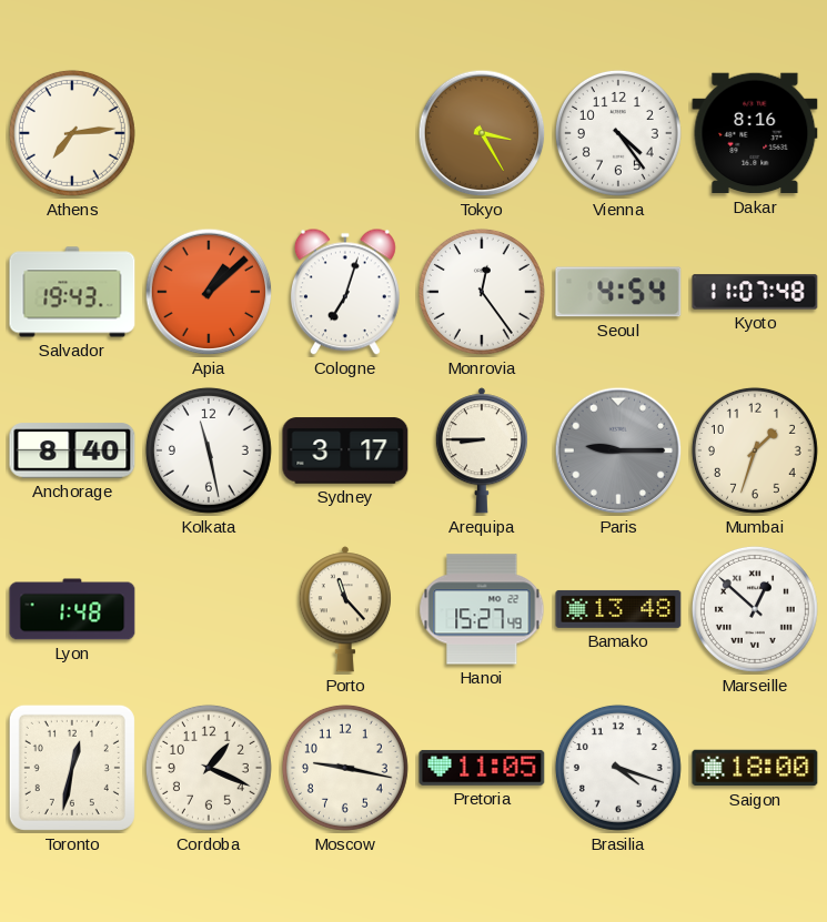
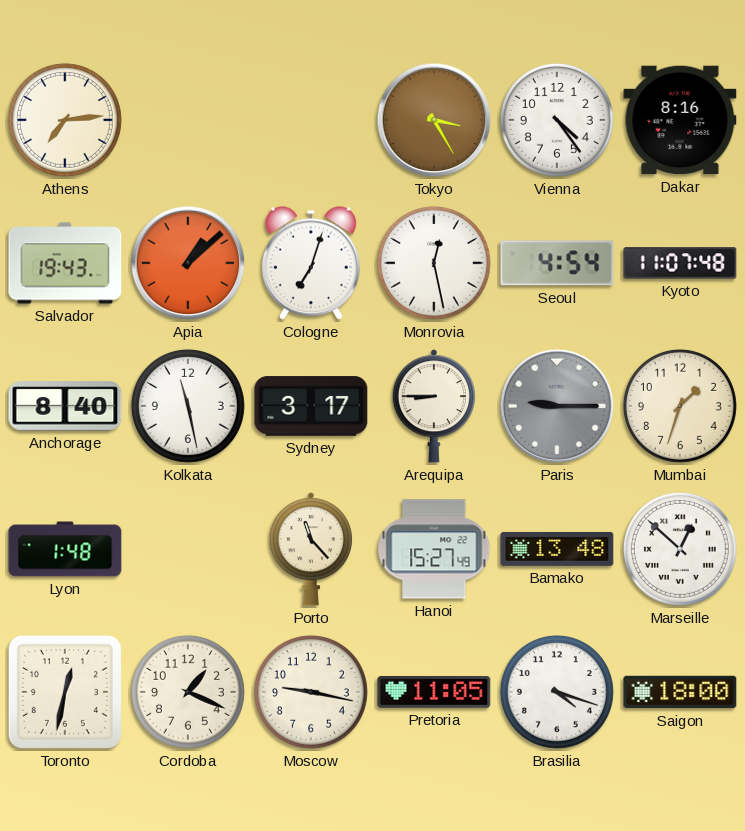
Monrovia: 12:24 -> 12:28
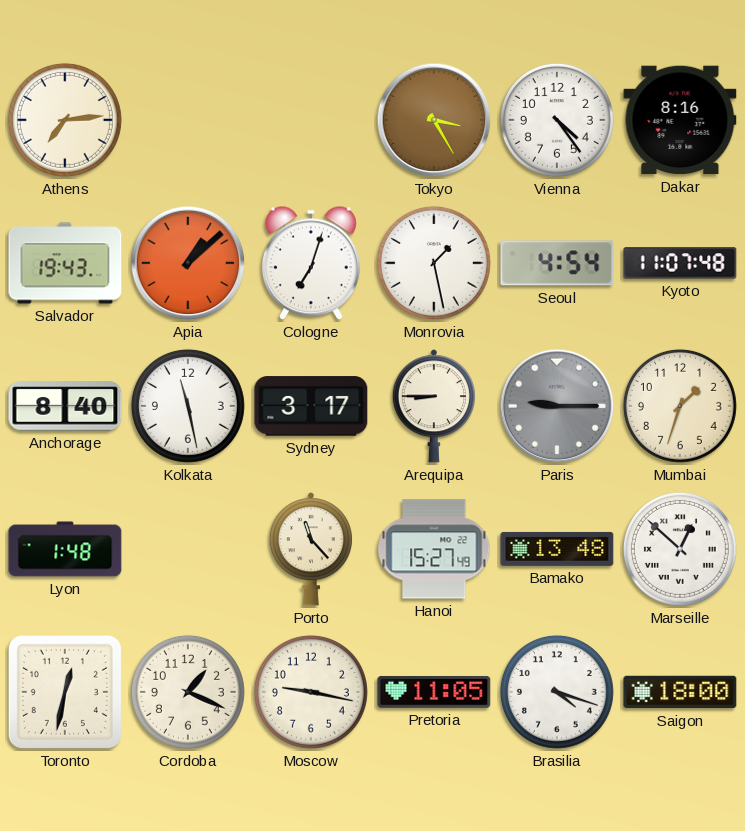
Monrovia: 12:28 -> 1:28
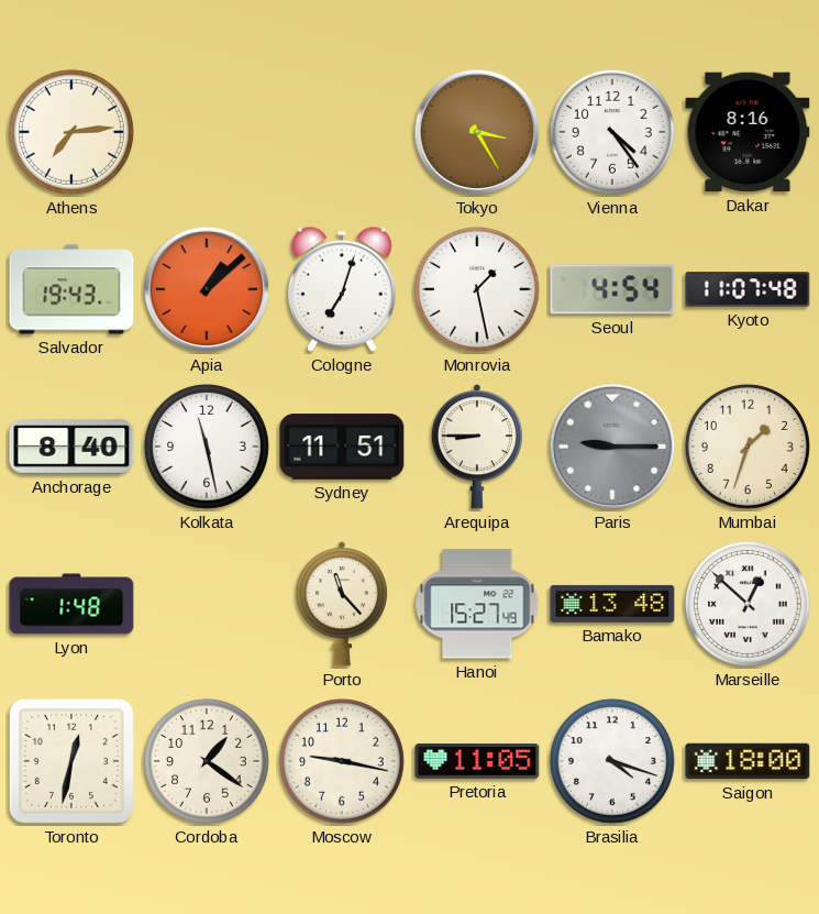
Sydney: 3:17 -> 11:51
Cordoba: 1:19 -> 1:21
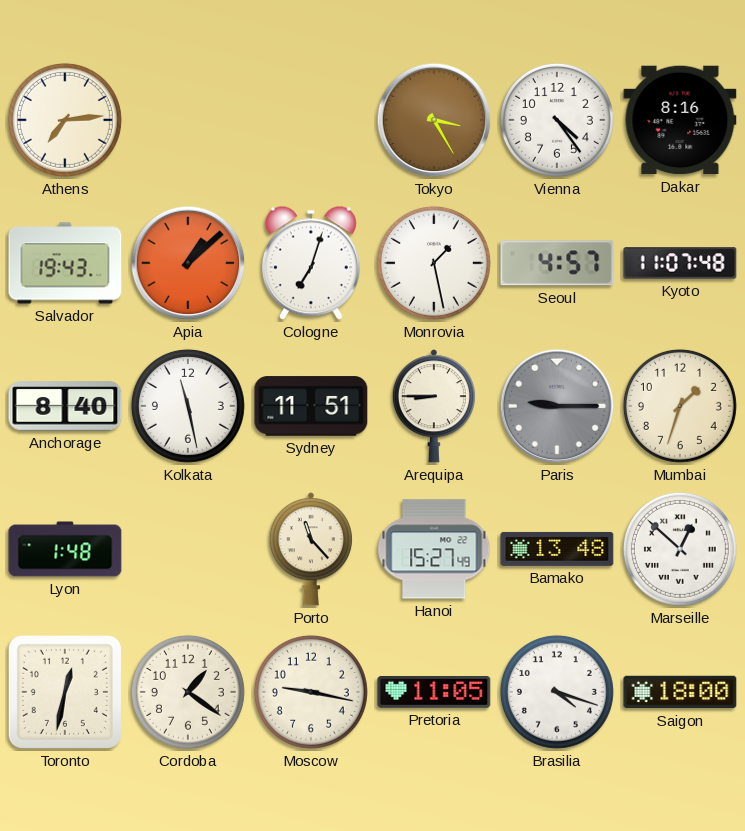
Seoul: 4:54 -> 4:57
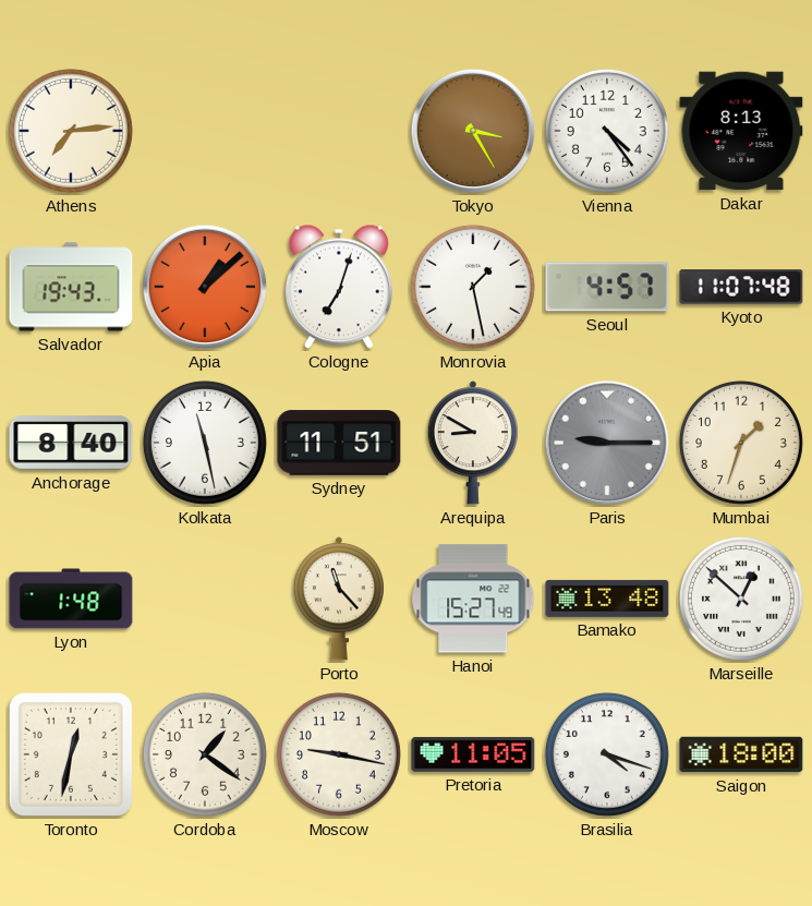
Dakar: 8:16 -> 8:13
Arequipa: 8:45 -> 8:50
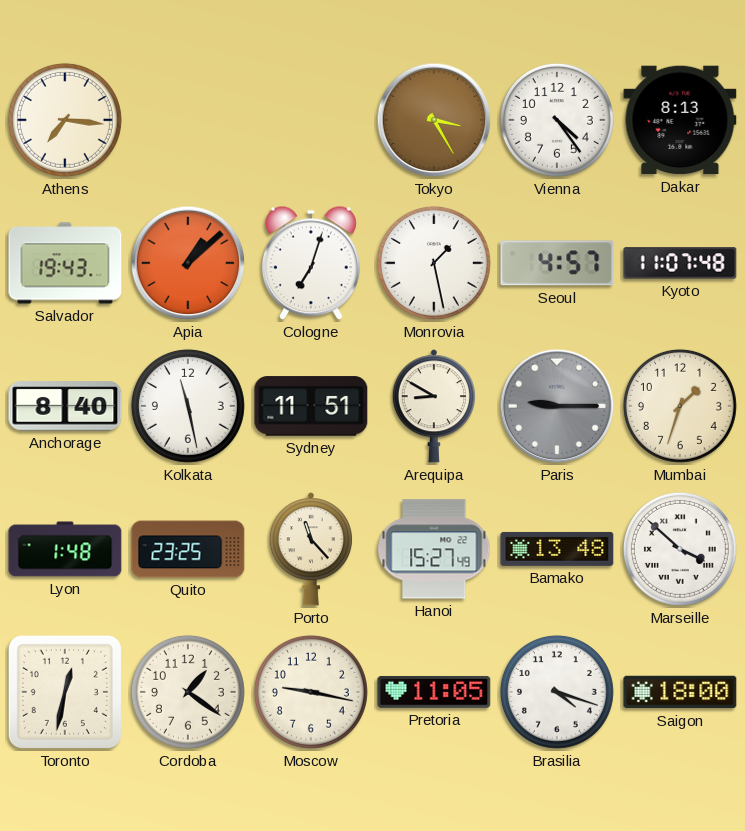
Athens: 7:14 -> 7:16
Quito: none -> 23:25
Marseille: 12:52 -> 3:52
